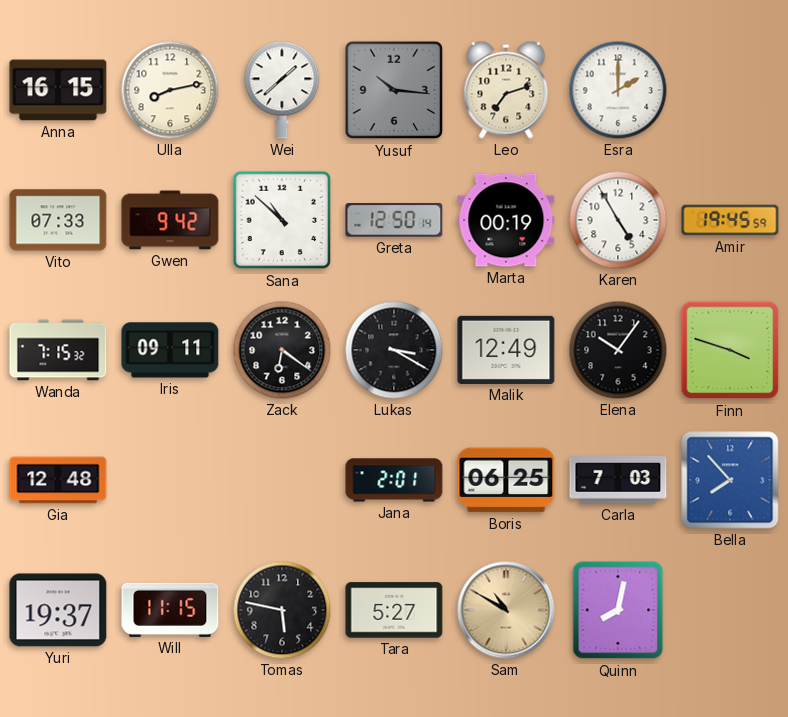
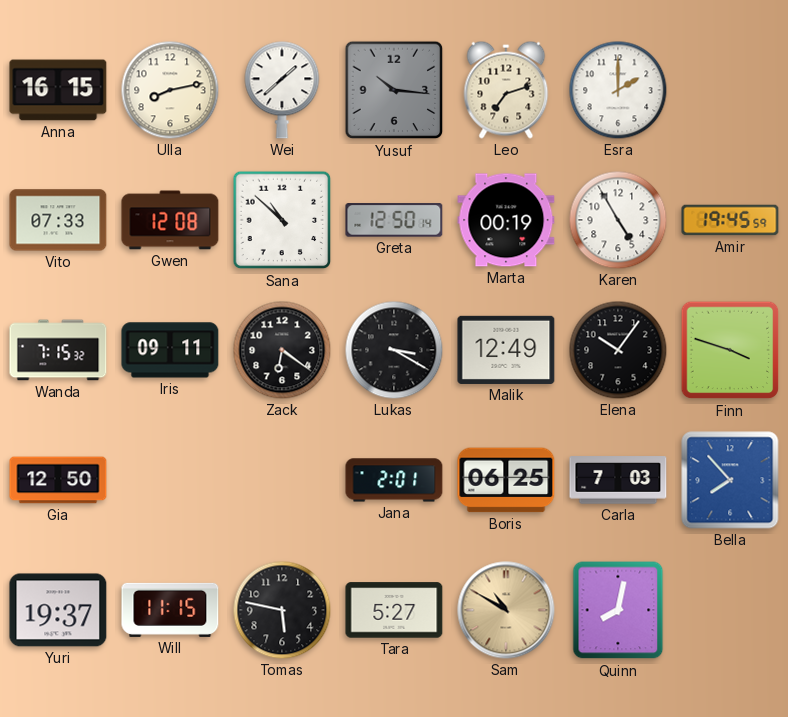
Gwen: 9:42 -> 12:08
Gia: 12:48 -> 12:50
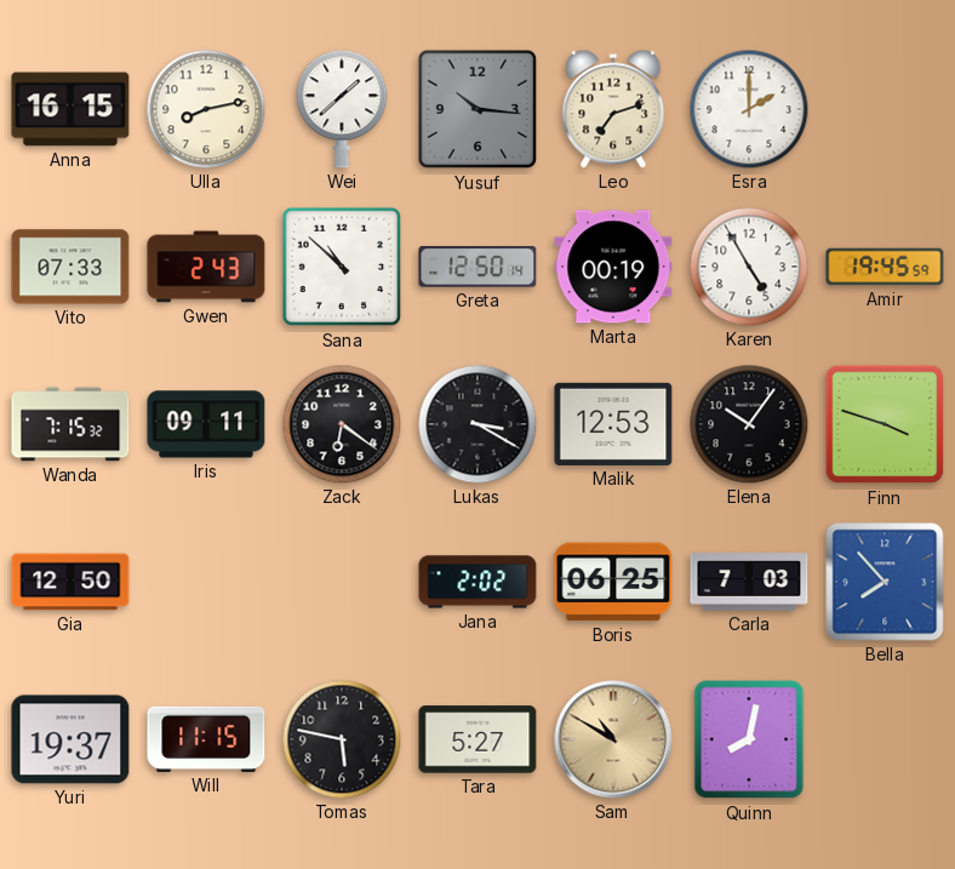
Gwen: 12:08 -> 2:43
Malik: 12:49 -> 12:53
Jana: 2:01 -> 2:02
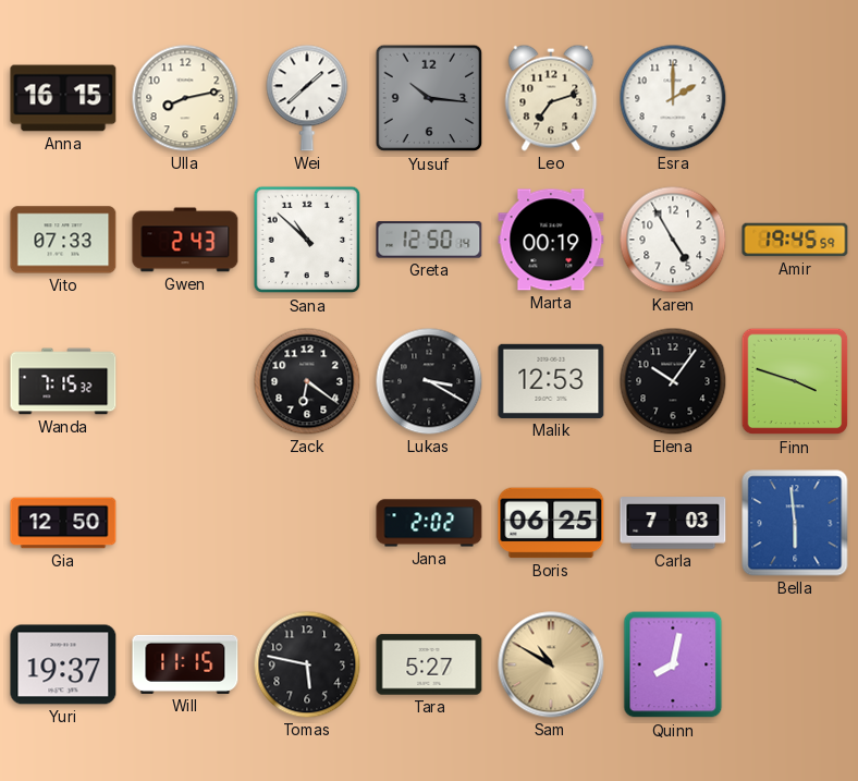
Iris: 09:11 -> none
Bella: 7:53 -> 5:59
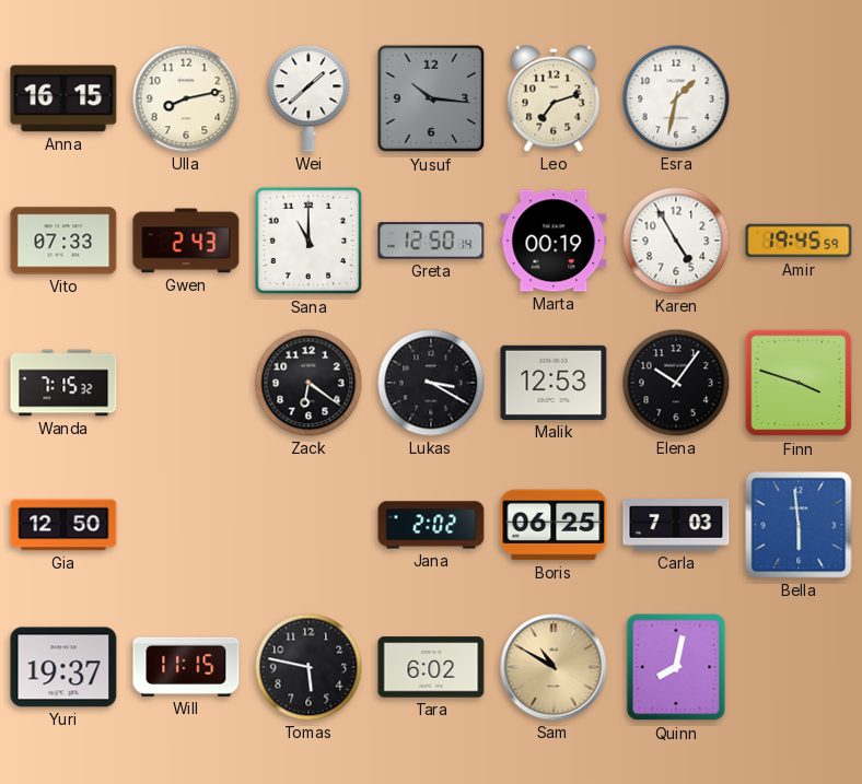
Esra: 2:00 -> 1:32
Sana: 10:52 -> 11:00
Tara: 5:27 -> 6:02
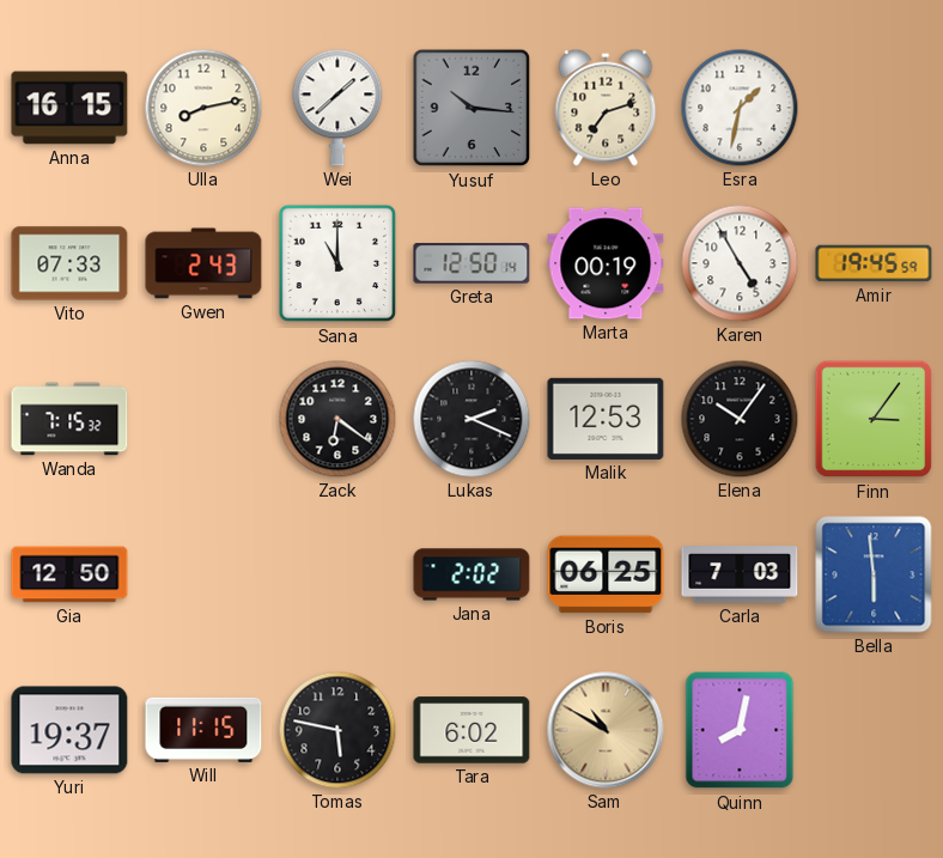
Lukas: 3:20 -> 2:19
Finn: 3:48 -> 3:06
